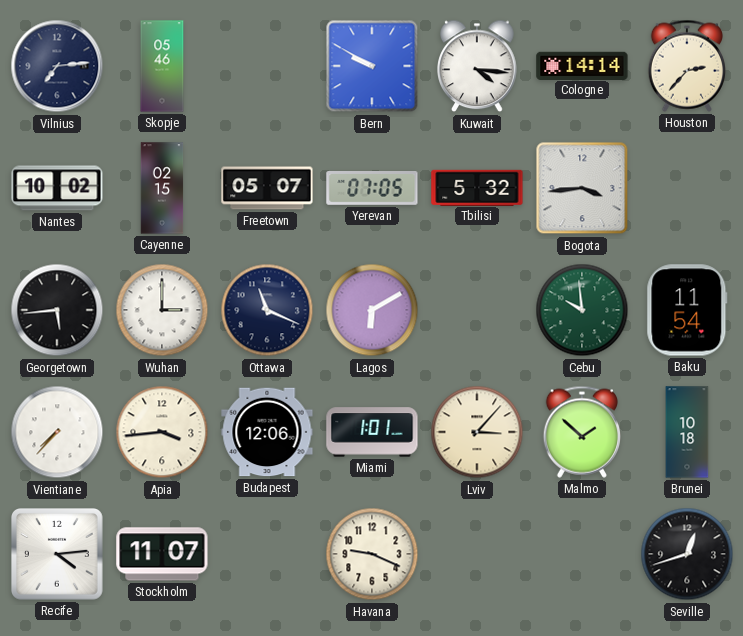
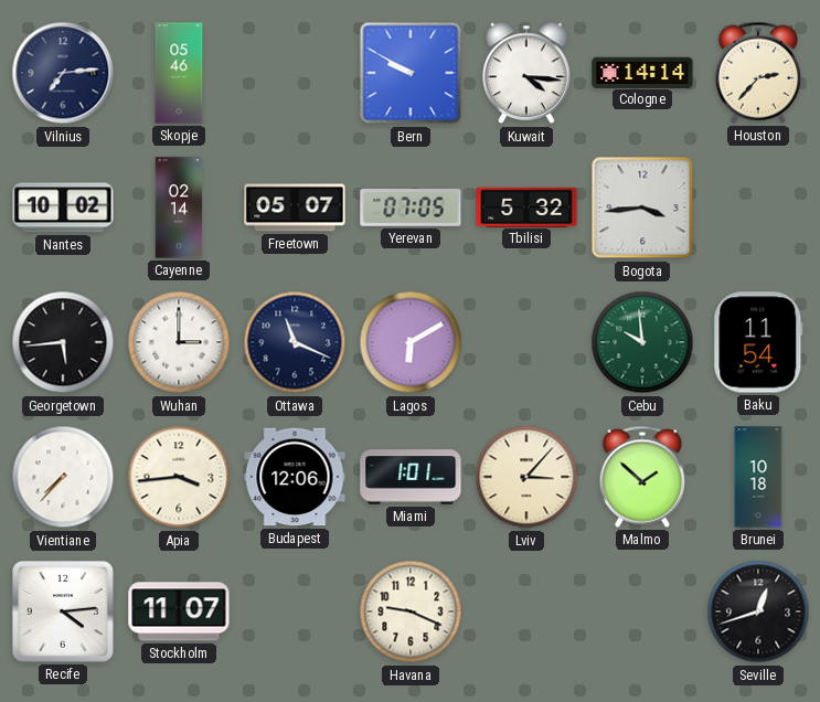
Cayenne: 02:15 -> 02:14
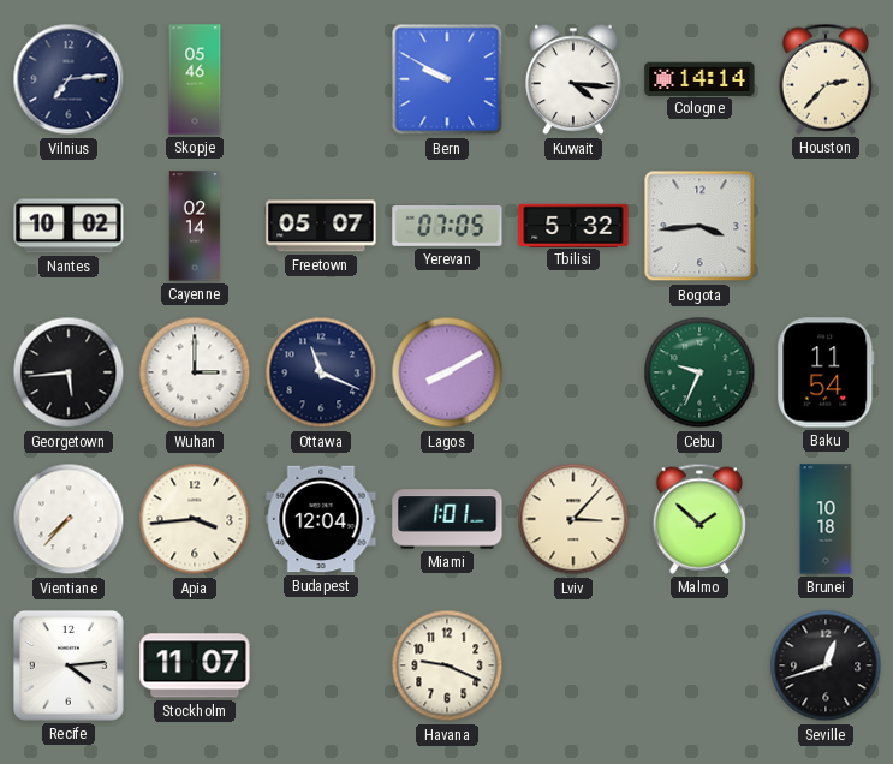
Lagos: 6:10 -> 8:10
Cebu: 9:59 -> 9:34
Budapest: 12:06 -> 12:04
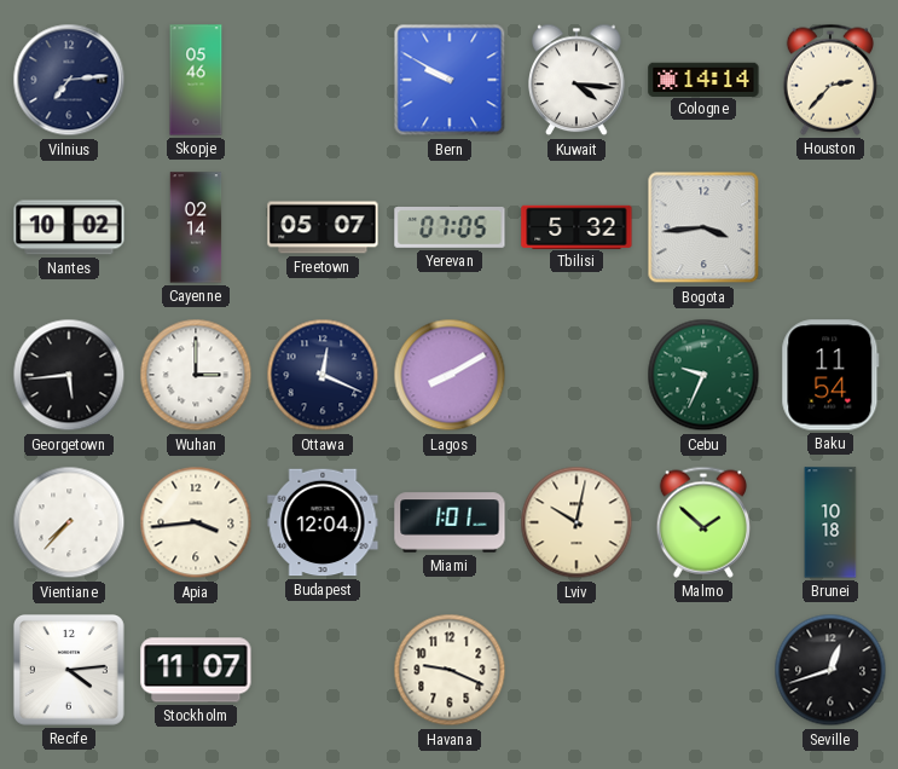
Ottawa: 11:19 -> 12:19
Lviv: 3:07 -> 10:02
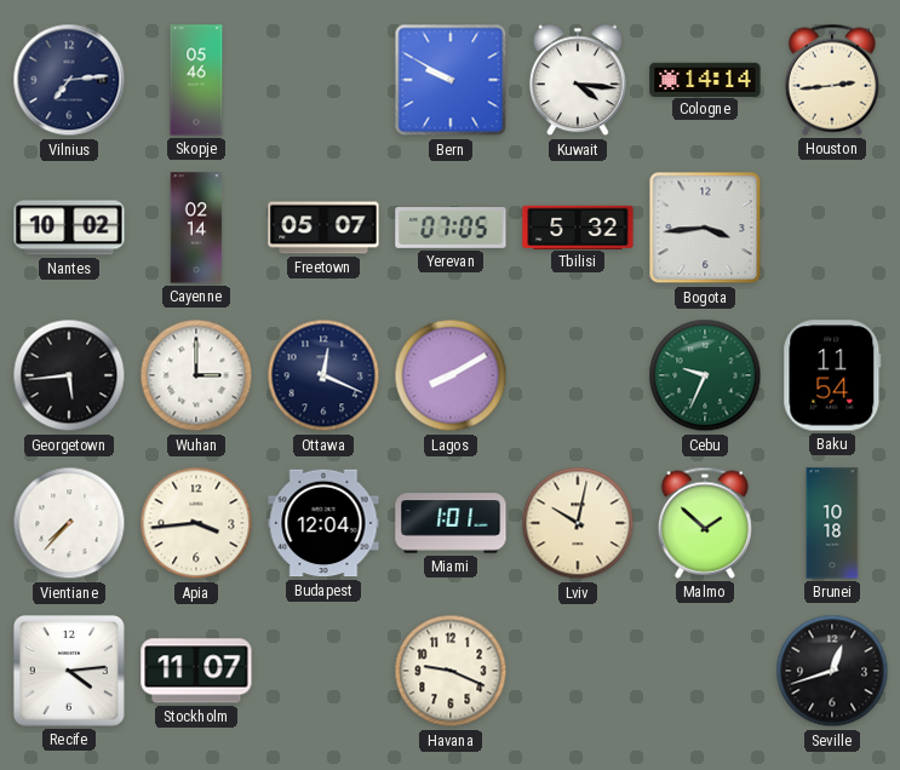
Houston: 2:37 -> 2:44
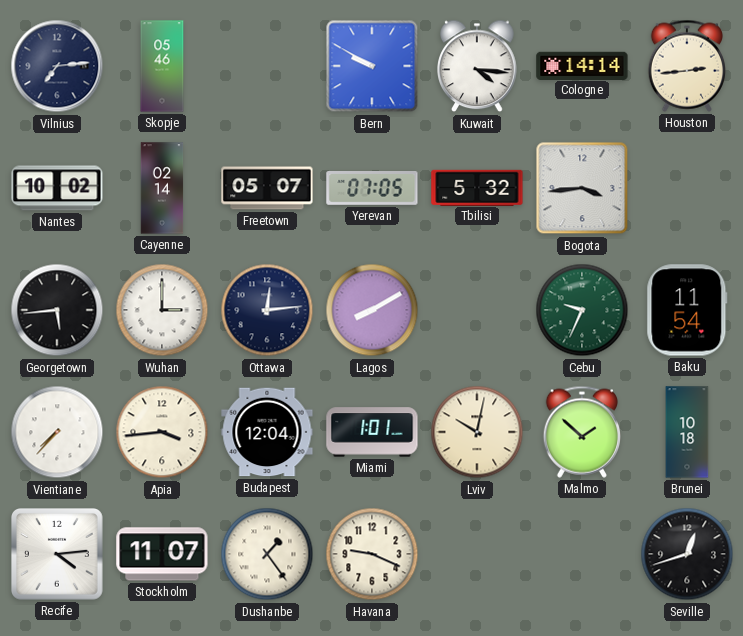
Ottawa: 12:19 -> 12:14
Dushanbe: none -> 1:24
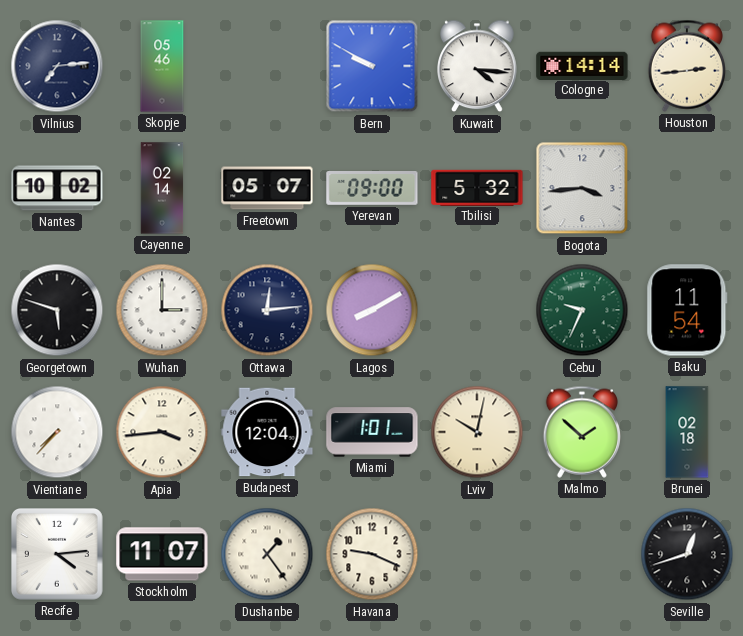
Yerevan: 07:05 -> 09:00
Georgetown: 5:44 -> 5:48
Brunei: 10:18 -> 02:18
